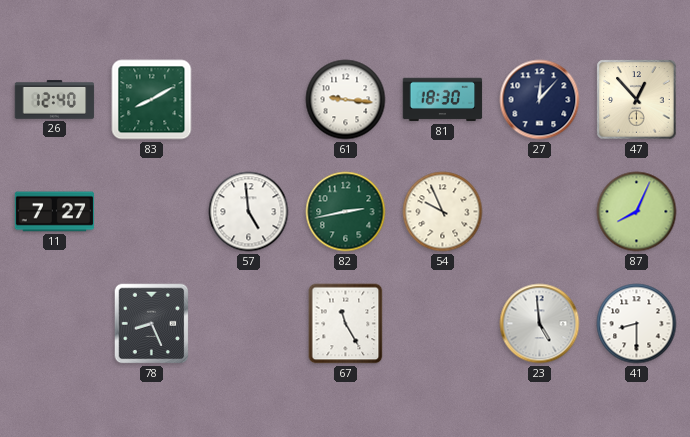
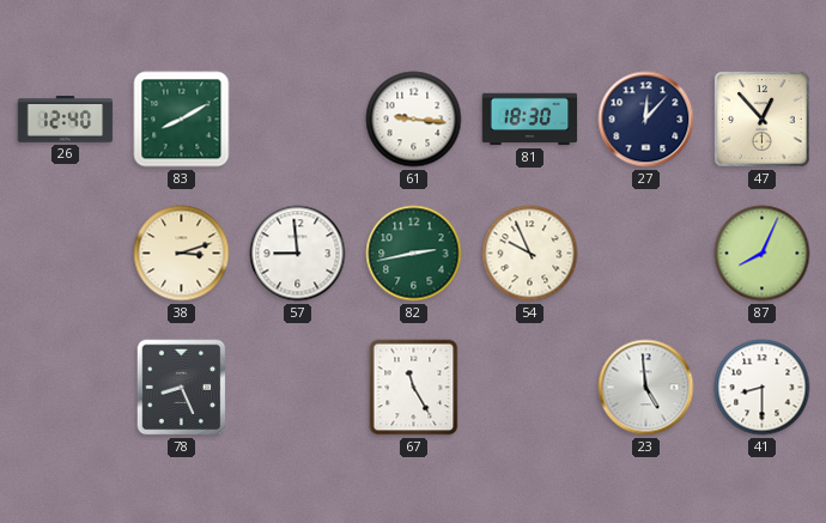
11: 7:27 -> none
38: none -> 3:12
57: 4:59 -> 8:59
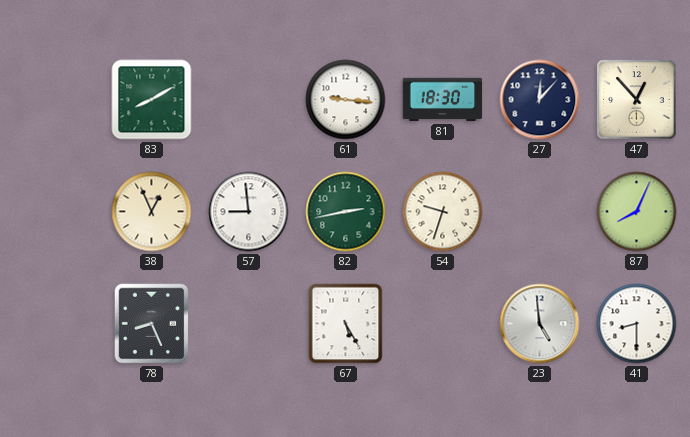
26: 12:40 -> none
38: 3:12 -> 12:56
54: 9:56 -> 9:33
67: 11:25 -> 5:25
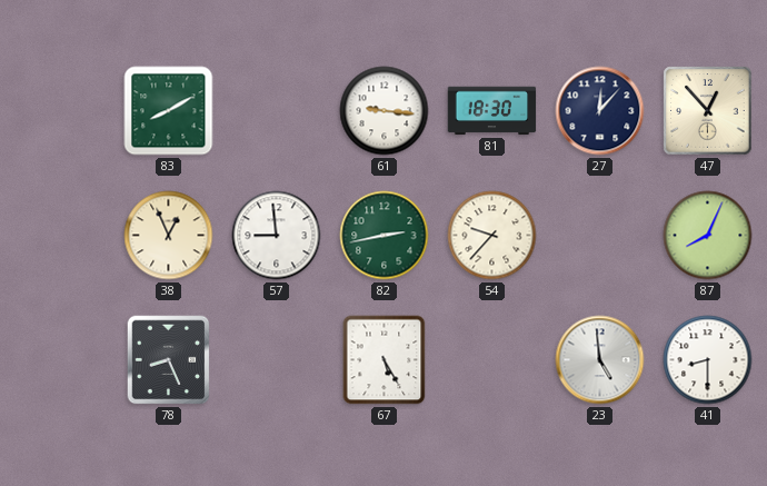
54: 9:33 -> 9:37
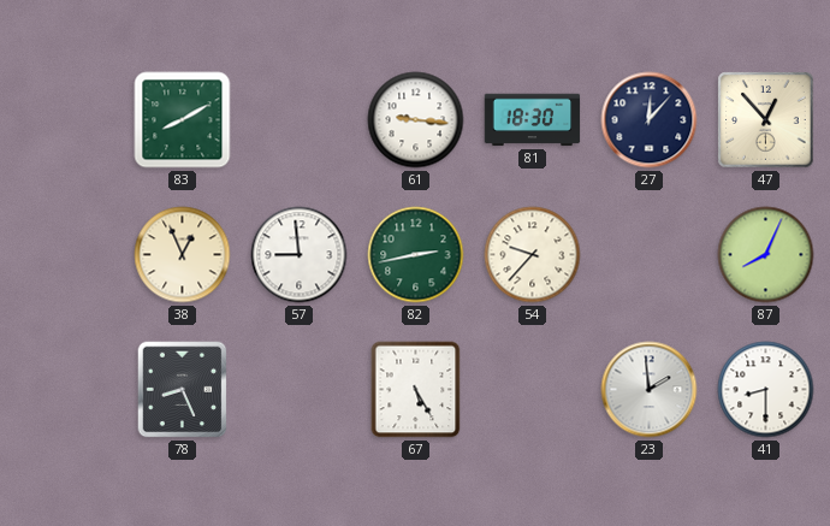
23: 4:59 -> 1:59
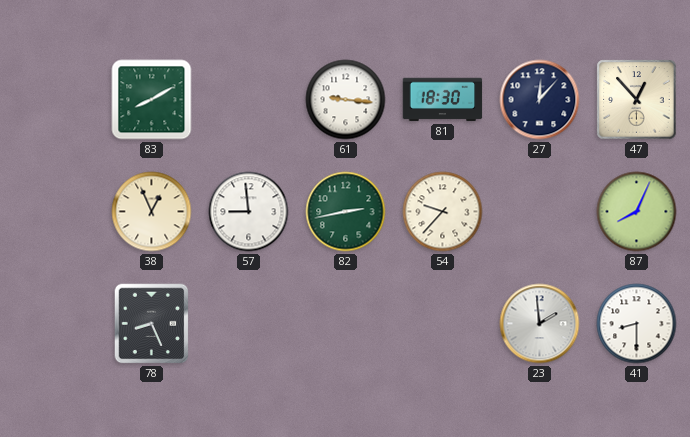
67: 5:25 -> none
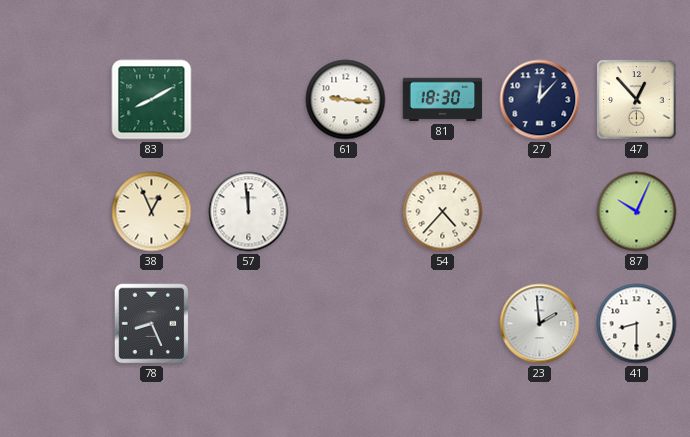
57: 8:59 -> 11:59
82: 2:43 -> none
54: 9:37 -> 4:37
87: 8:04 -> 10:04
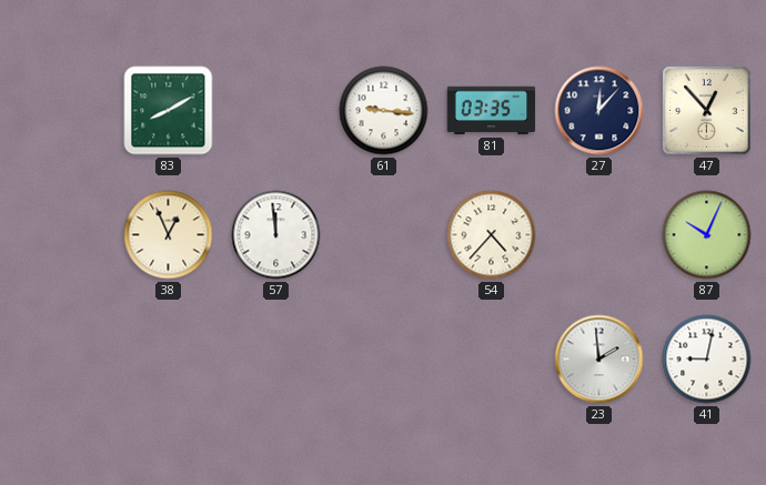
81: 18:30 -> 03:35
78: 8:26 -> none
41: 8:30 -> 9:02
